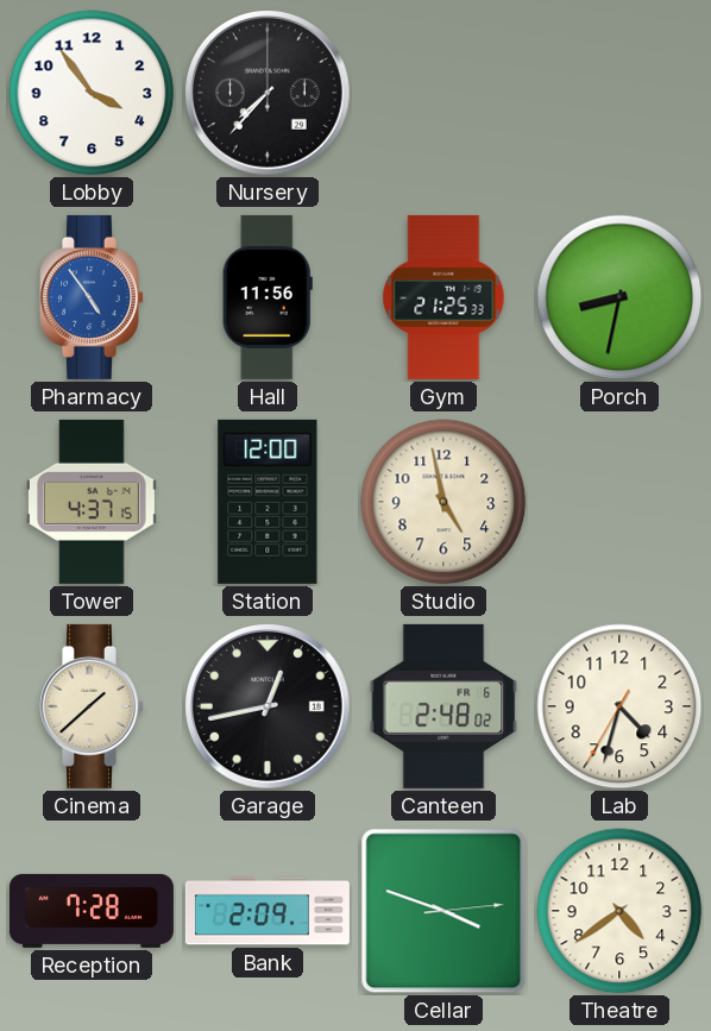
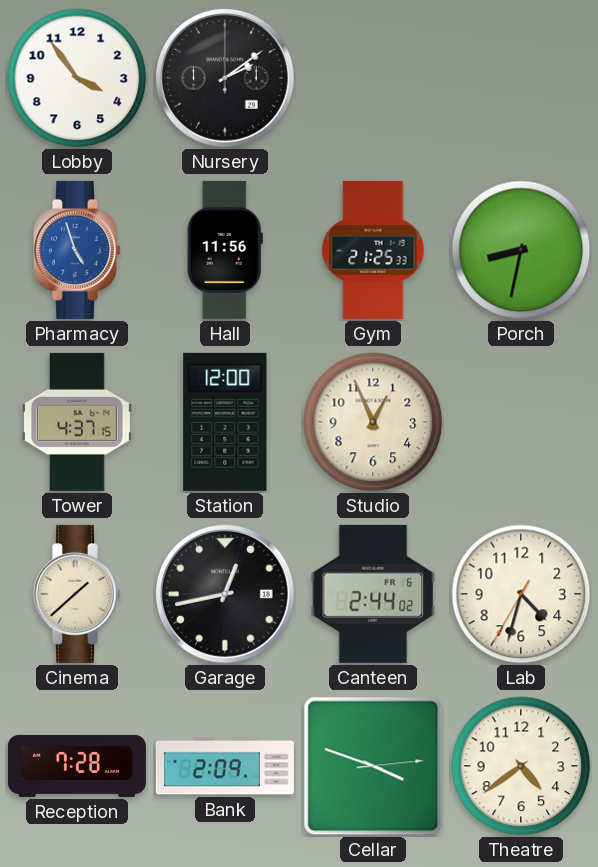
Nursery: 7:37 -> 2:09
Pharmacy: 4:54 -> 4:57
Studio: 4:58 -> 12:56
Canteen: 2:48 -> 2:44
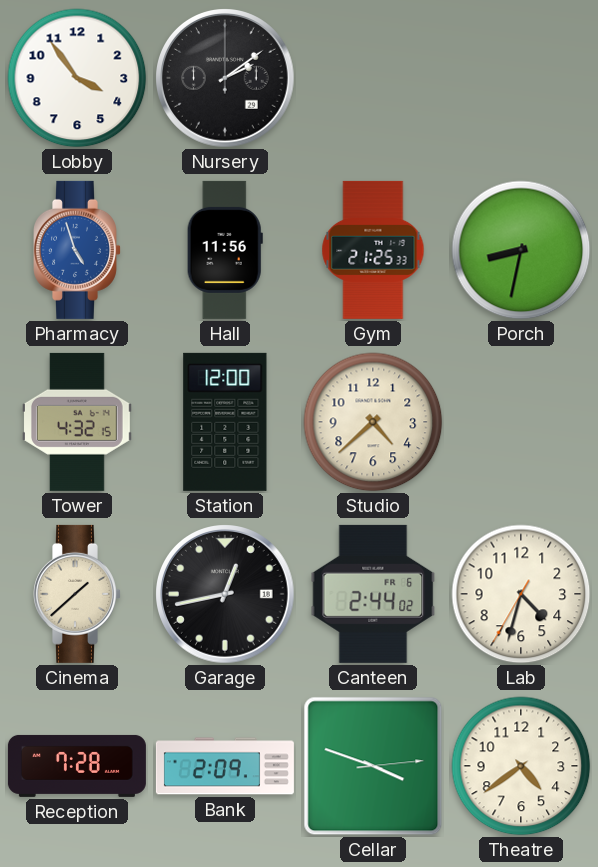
Tower: 4:37 -> 4:32
Studio: 12:56 -> 4:38
